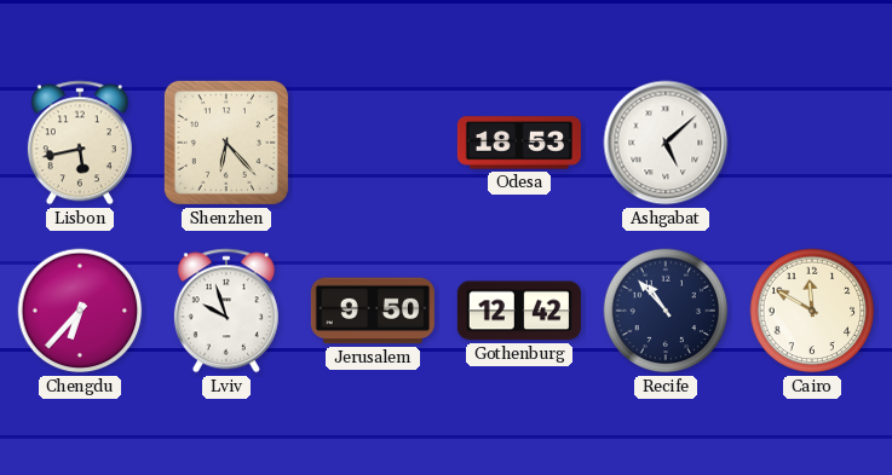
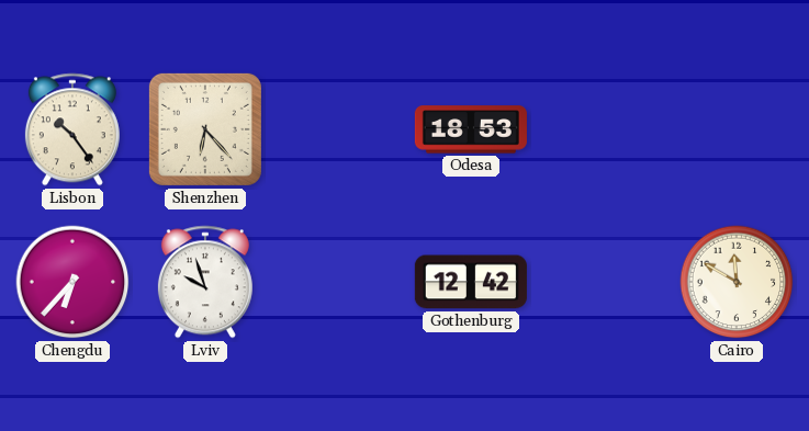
Lisbon: 5:43 -> 10:24
Ashgabat: 5:08 -> none
Jerusalem: 9:50 -> none
Recife: 10:53 -> none
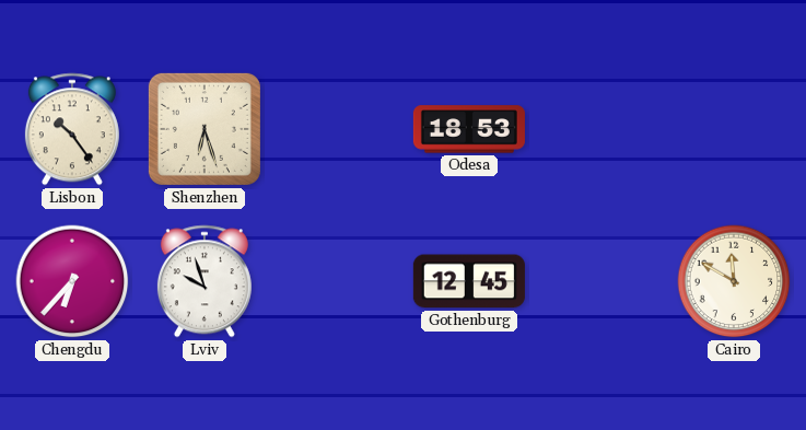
Shenzhen: 6:23 -> 6:27
Gothenburg: 12:42 -> 12:45
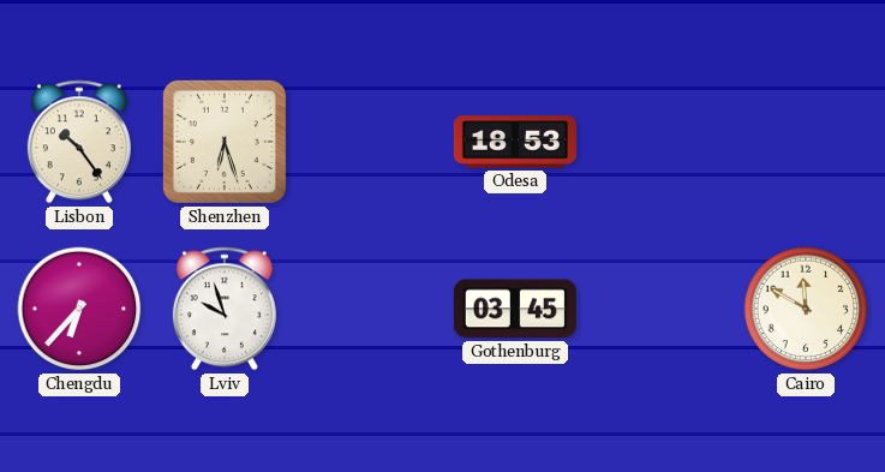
Gothenburg: 12:45 -> 03:45
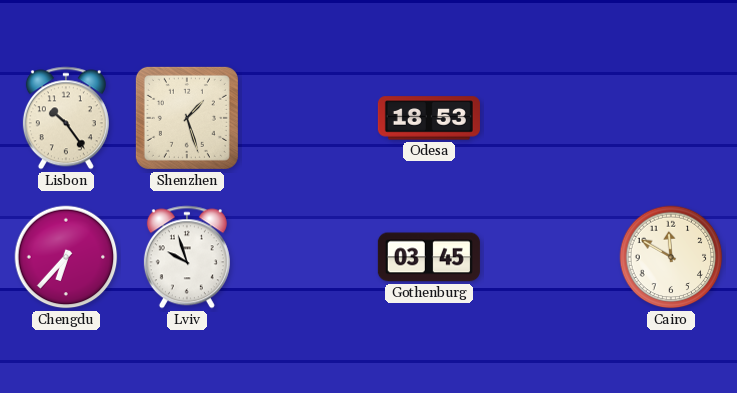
Shenzhen: 6:27 -> 1:27
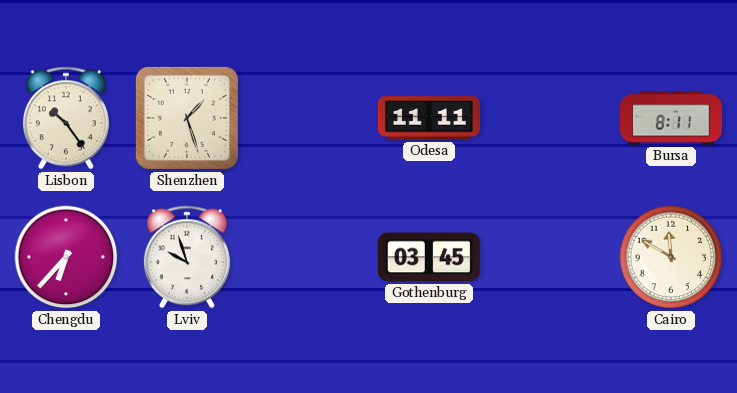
Odesa: 18:53 -> 11:11
Bursa: none -> 8:11
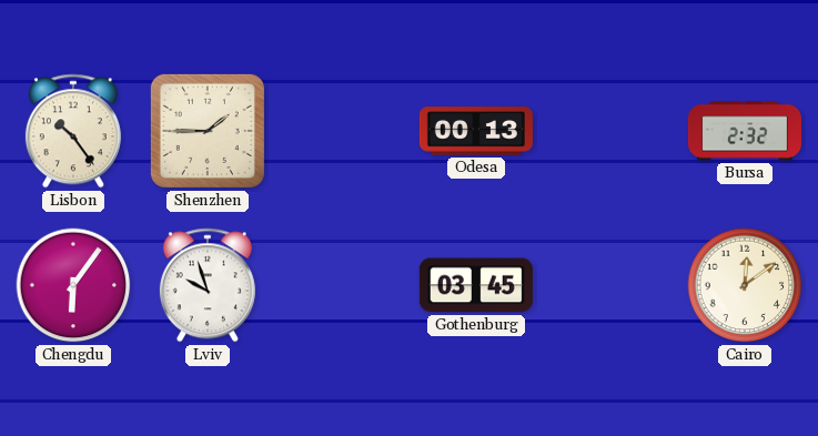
Shenzhen: 1:27 -> 1:45
Odesa: 11:11 -> 00:13
Bursa: 8:11 -> 2:32
Chengdu: 6:37 -> 6:06
Cairo: 11:50 -> 12:09
